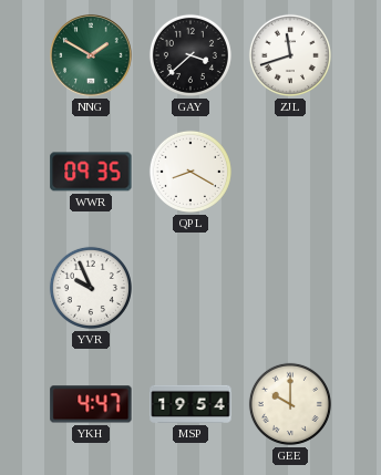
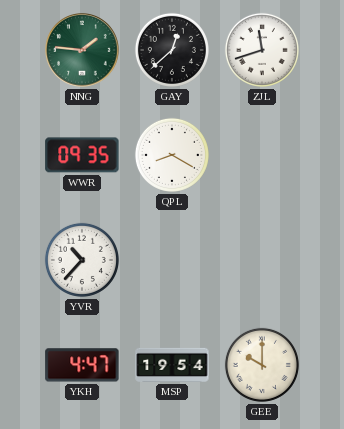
NNG: 1:50 -> 1:46
GAY: 3:38 -> 12:38
YVR: 9:56 -> 10:37
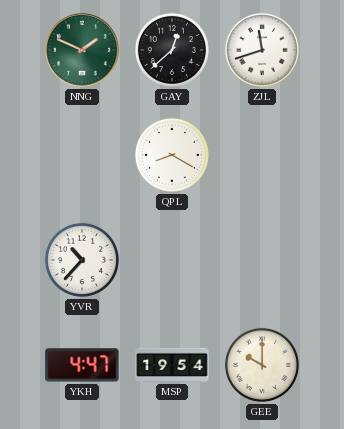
NNG: 1:46 -> 1:49
WWR: 09:35 -> none
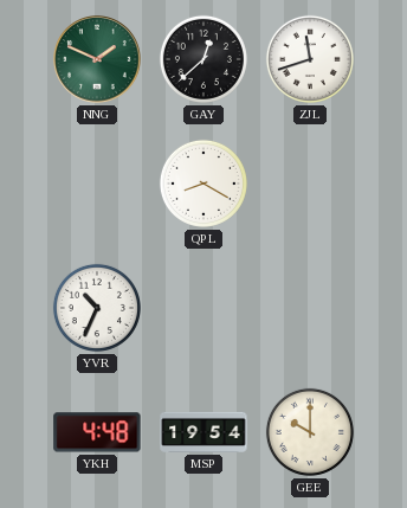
YVR: 10:37 -> 10:34
YKH: 4:47 -> 4:48
